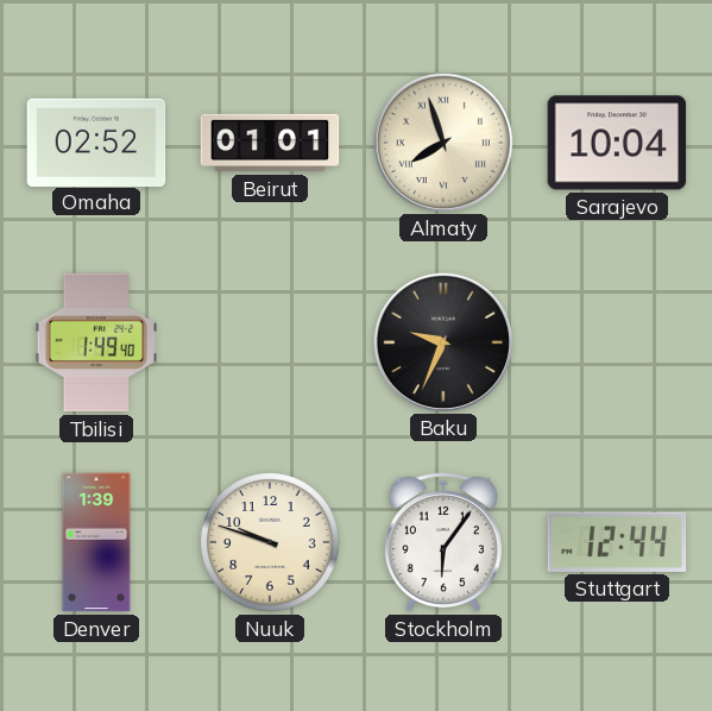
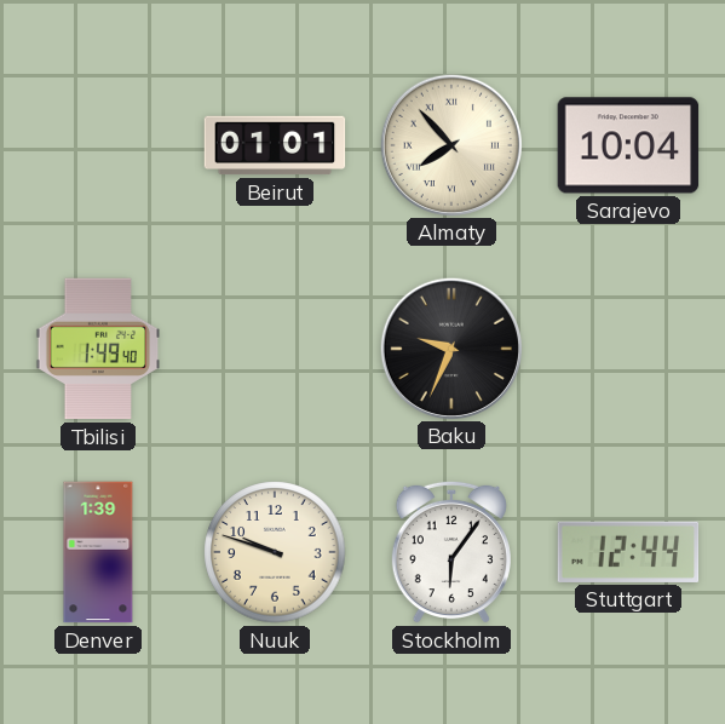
Omaha: 02:52 -> none
Almaty: 7:57 -> 7:53
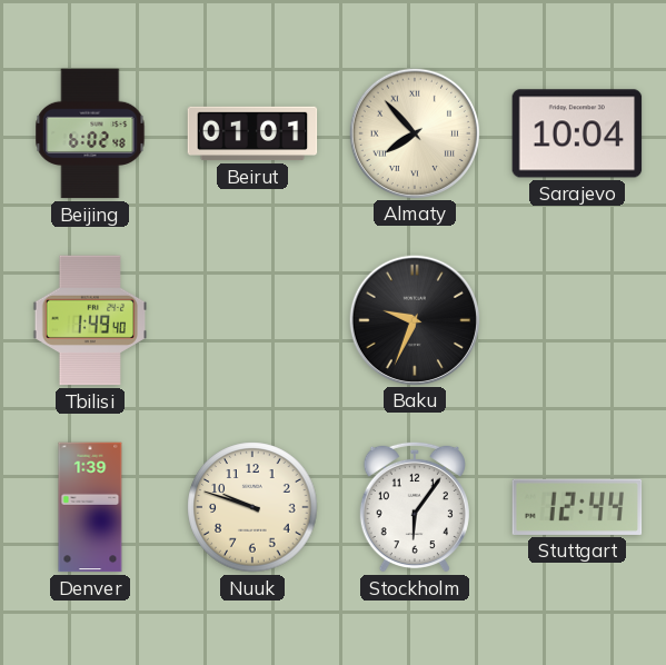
Beijing: none -> 6:02
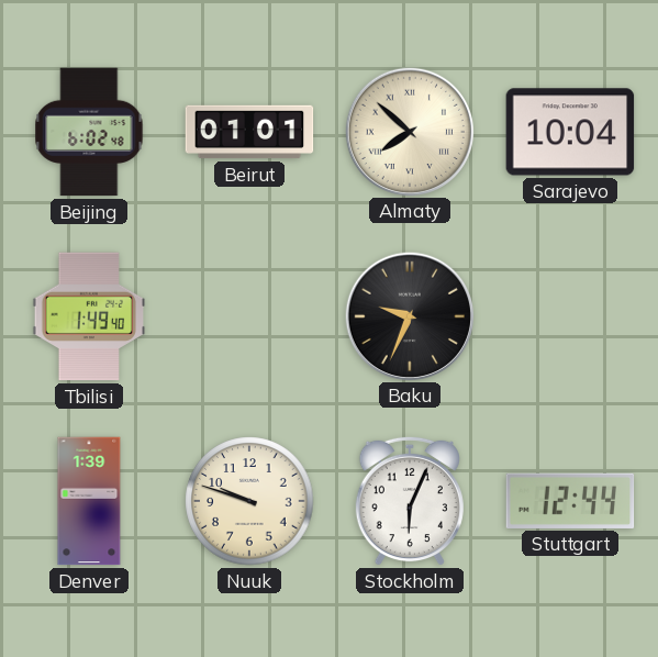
Almaty: 7:53 -> 7:52
Stockholm: 6:06 -> 6:04
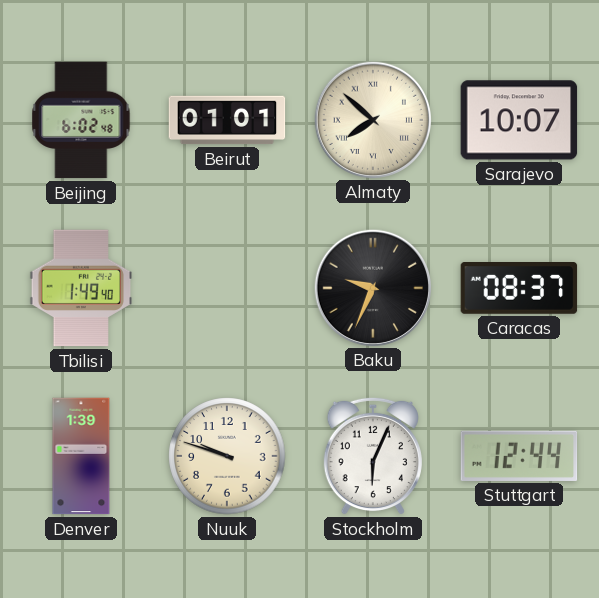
Sarajevo: 10:04 -> 10:07
Caracas: none -> 08:37
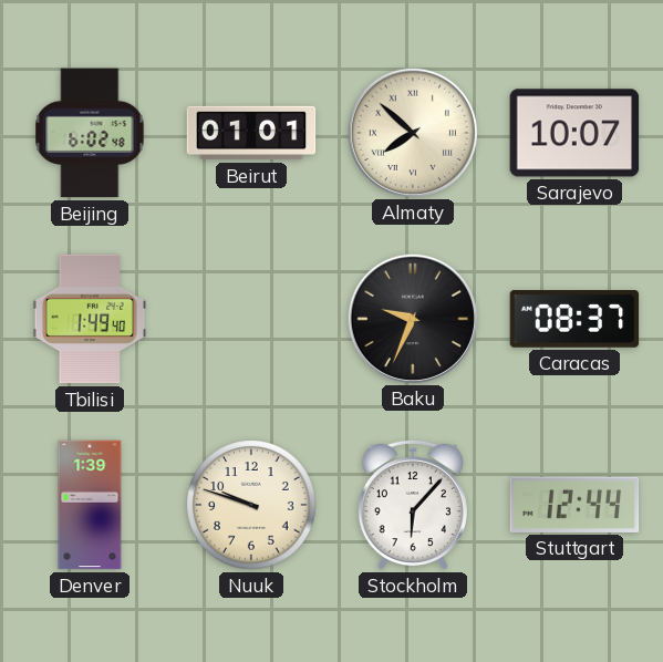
Stockholm: 6:04 -> 6:07
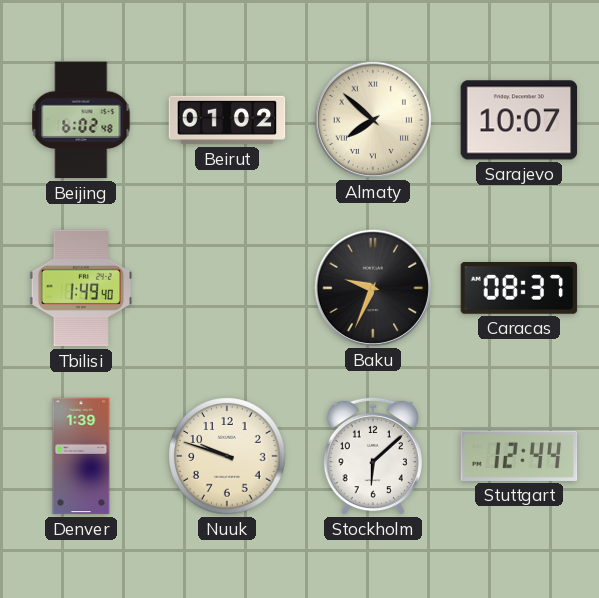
Beirut: 01:01 -> 01:02
Stockholm: 6:07 -> 6:08
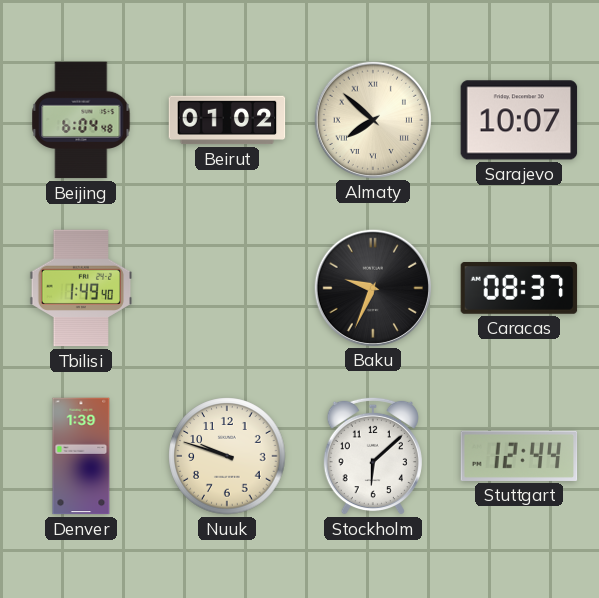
Beijing: 6:02 -> 6:04
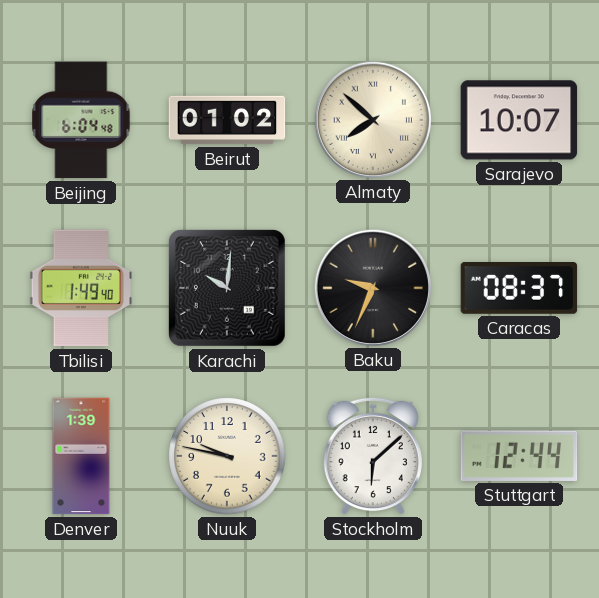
Karachi: none -> 10:01
Nuuk: 9:48 -> 9:47
